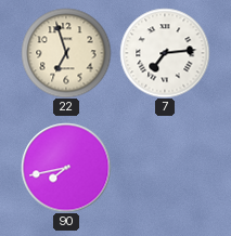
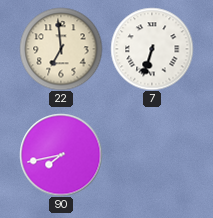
22: 6:57 -> 6:59
7: 7:14 -> 6:33
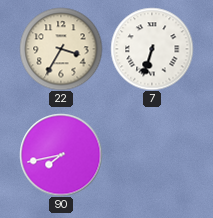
22: 6:59 -> 3:35
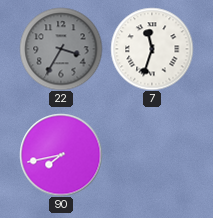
22 dial: cream -> grey
7: 6:33 -> 11:33
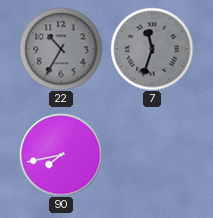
22: 3:35 -> 10:35
7 dial: white -> grey
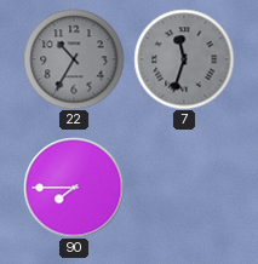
90: 7:43 -> 7:45
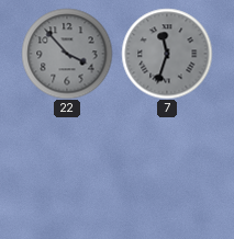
22: 10:35 -> 3:53
90: 7:45 -> none
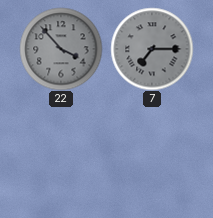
7: 11:33 -> 7:15
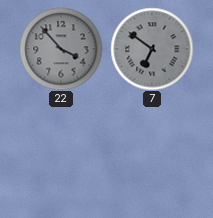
7: 7:15 -> 6:51
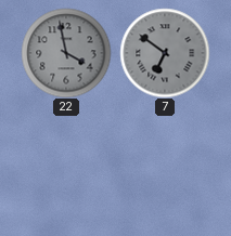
22: 3:53 -> 3:58
